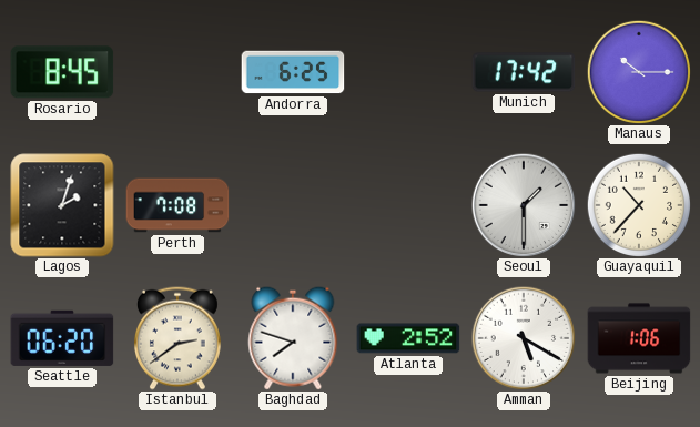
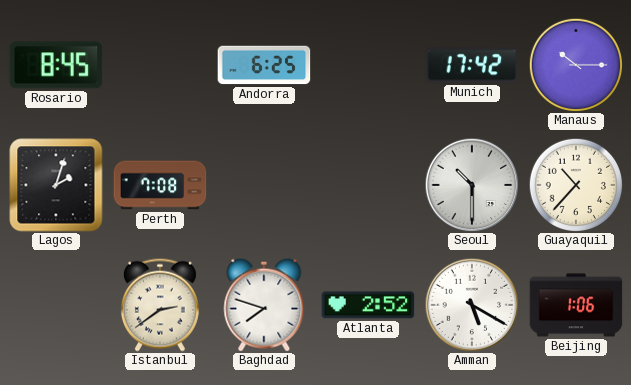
Seoul: 1:30 -> 10:30
Seattle: 06:20 -> none
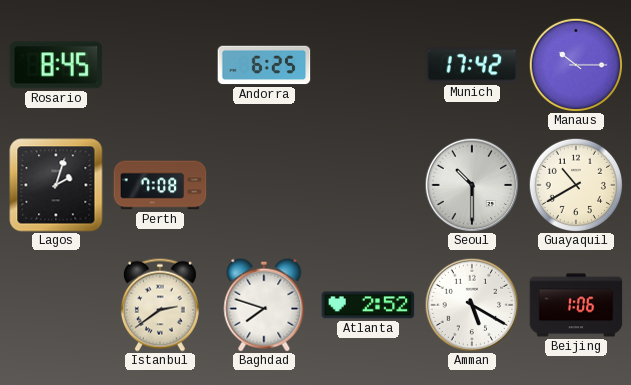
Guayaquil: 10:37 -> 10:40
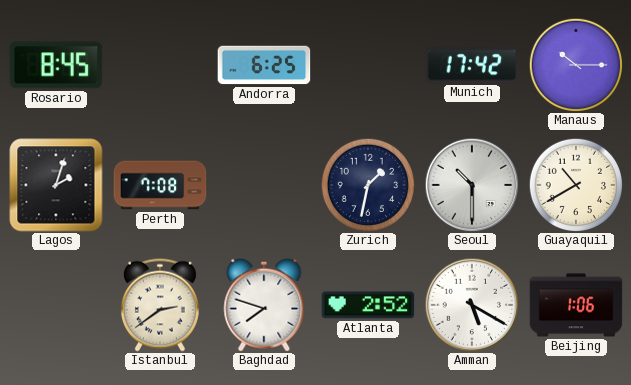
Zurich: none -> 1:32
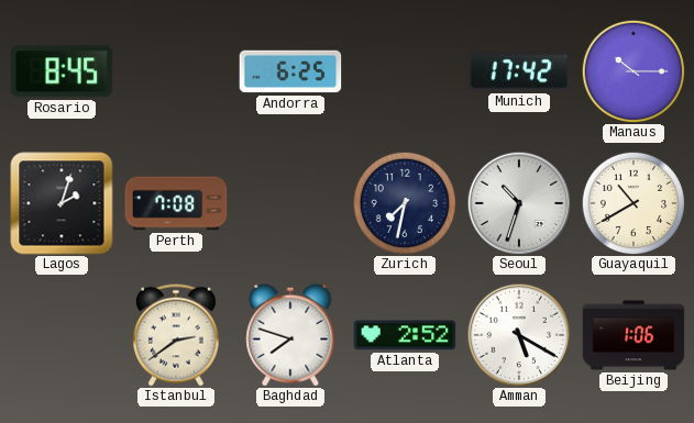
Zurich: 1:32 -> 7:32
Seoul: 10:30 -> 10:33
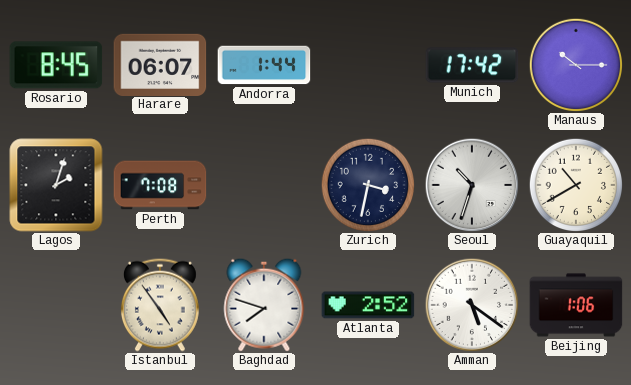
Harare: none -> 06:07
Andorra: 6:25 -> 1:44
Zurich: 7:32 -> 3:32
Istanbul: 2:39 -> 4:54
Amman: 5:20 -> 5:21
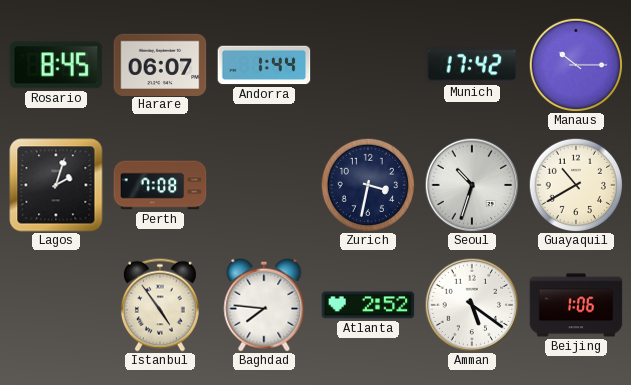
Baghdad: 7:48 -> 7:46
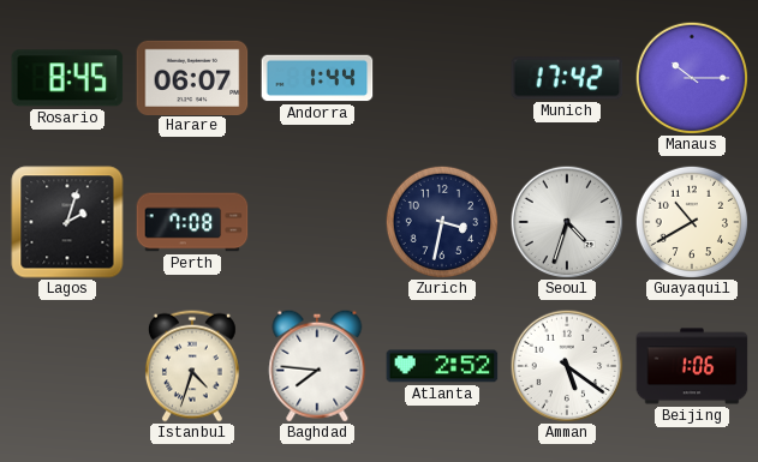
Seoul: 10:33 -> 4:33
Istanbul: 4:54 -> 4:33
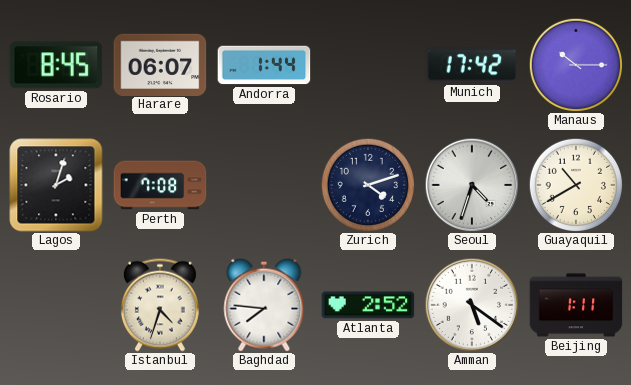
Zurich: 3:32 -> 4:12
Beijing: 1:06 -> 1:11
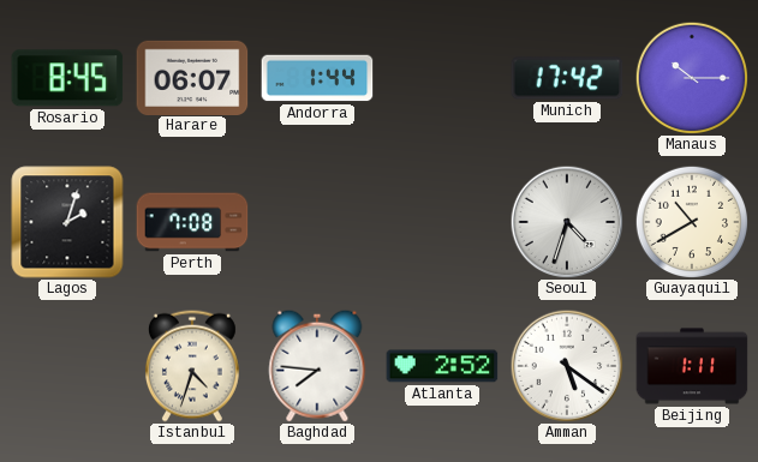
Zurich: 4:12 -> none
